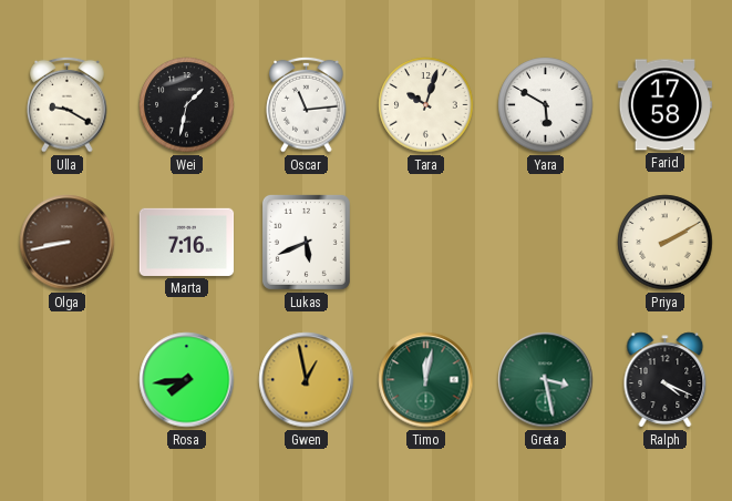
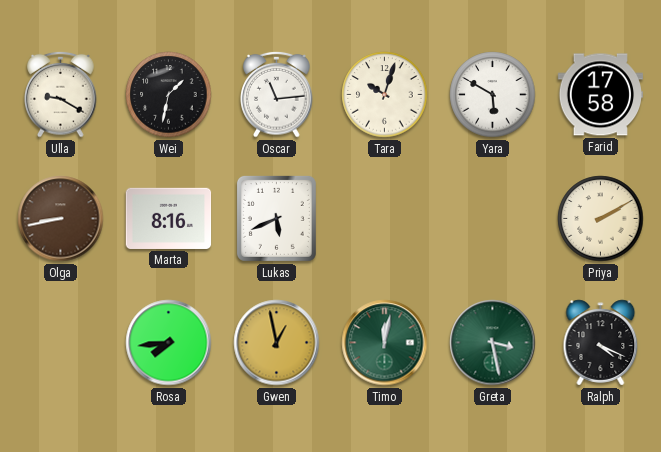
Marta: 7:16 -> 8:16
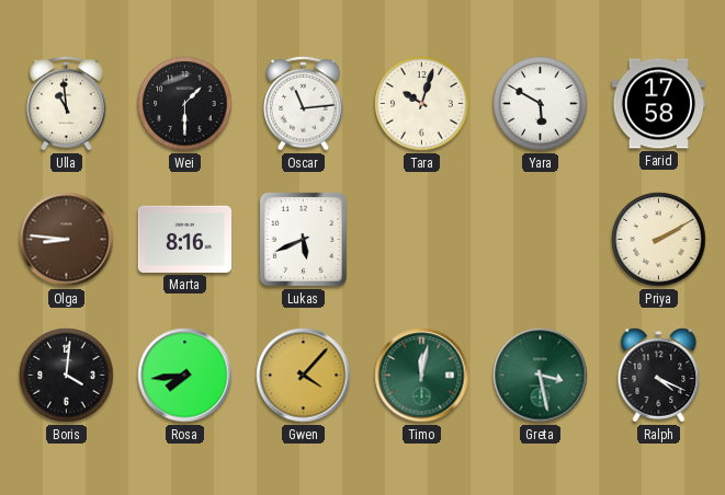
Ulla: 9:20 -> 10:59
Wei: 1:32 -> 1:30
Olga: 8:43 -> 8:46
Boris: none -> 4:01
Gwen: 12:58 -> 4:07
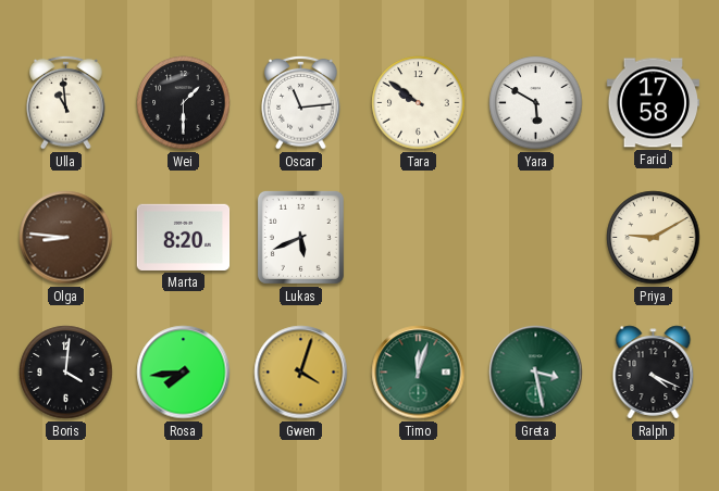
Tara: 10:03 -> 9:51
Marta: 8:16 -> 8:20
Priya: 2:10 -> 9:10
Gwen: 4:07 -> 4:03
Timo: 12:02 -> 12:03
